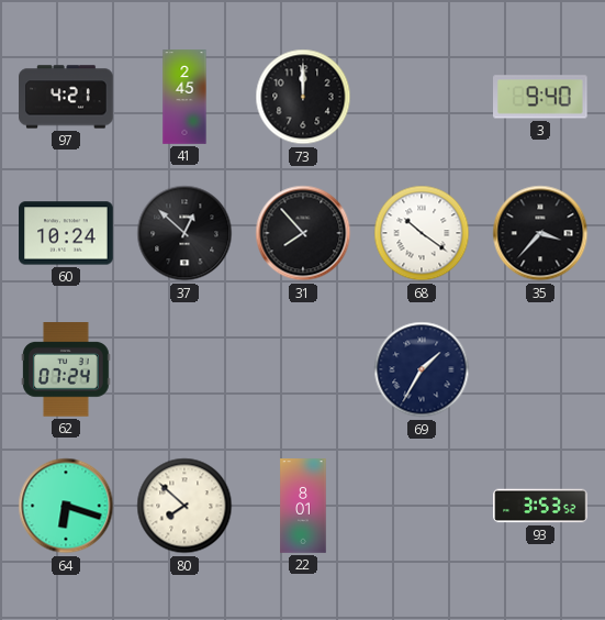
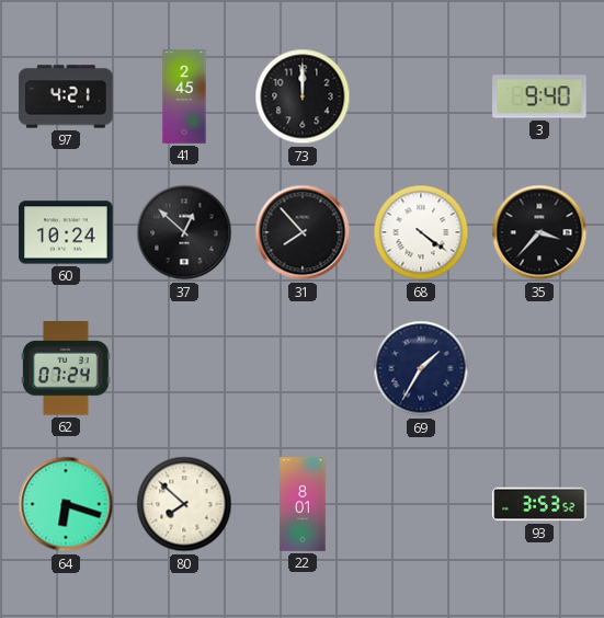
68: 10:21 -> 4:21
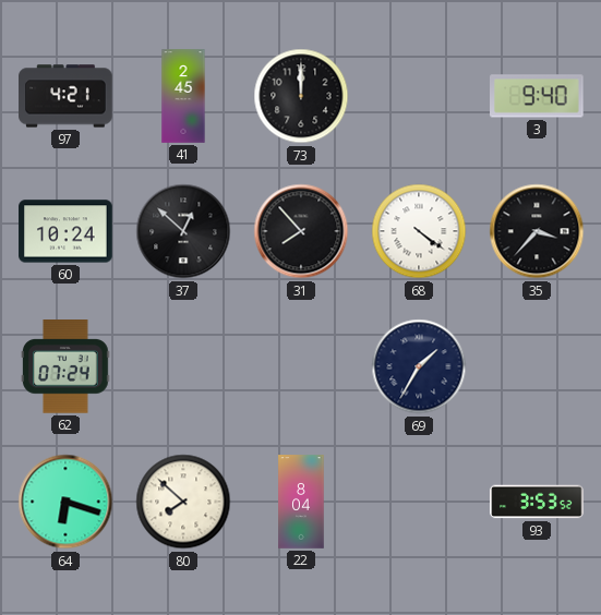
22: 8:01 -> 8:04
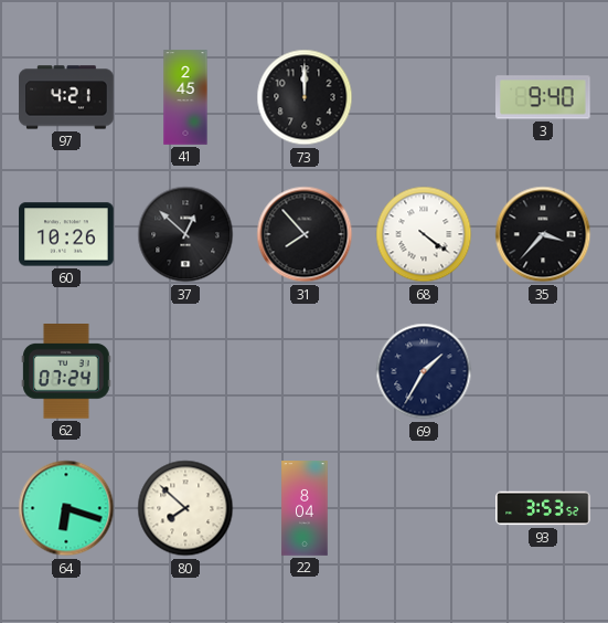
60: 10:24 -> 10:26
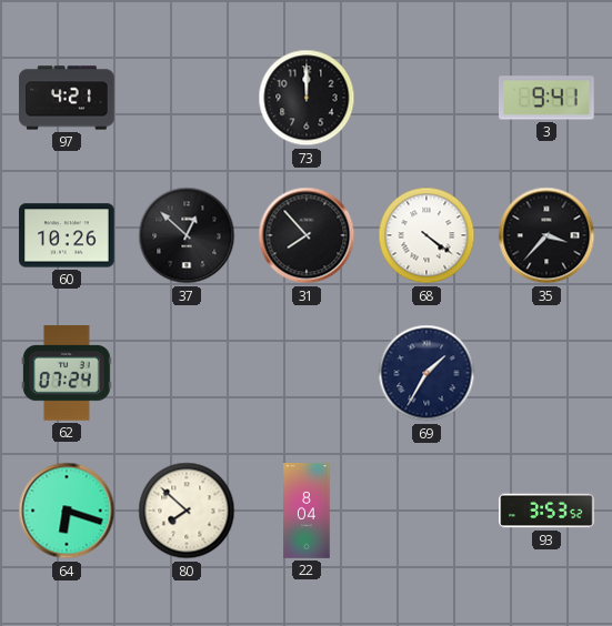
41: 2:45 -> none
3: 9:40 -> 9:41
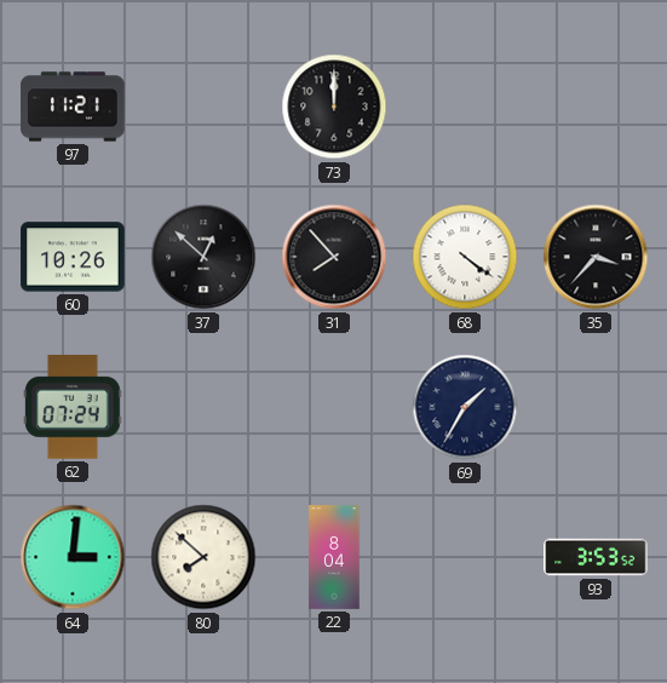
97: 4:21 -> 11:21
3: 9:41 -> none
64: 6:18 -> 3:01
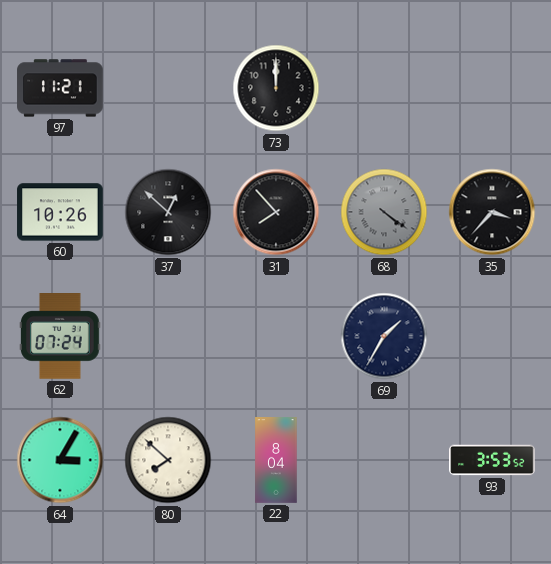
68 dial: white -> grey
64: 3:01 -> 3:05
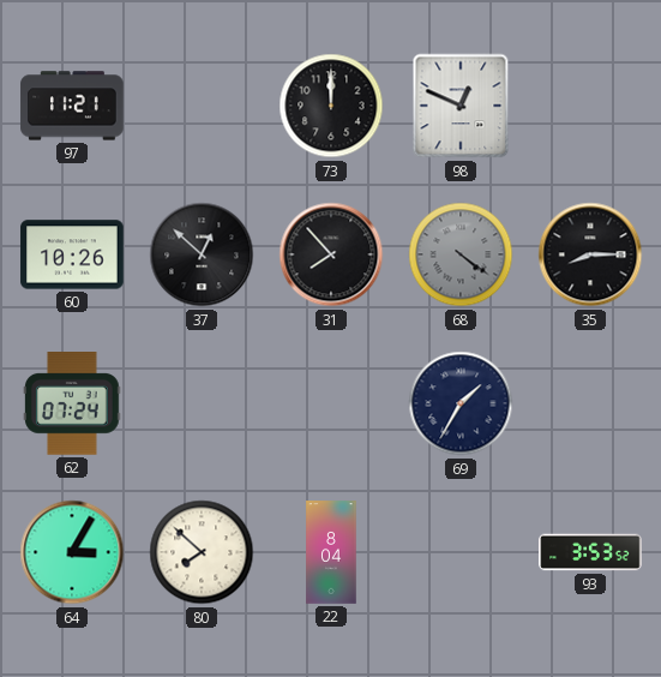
98: none -> 12:49
35: 3:37 -> 8:15
